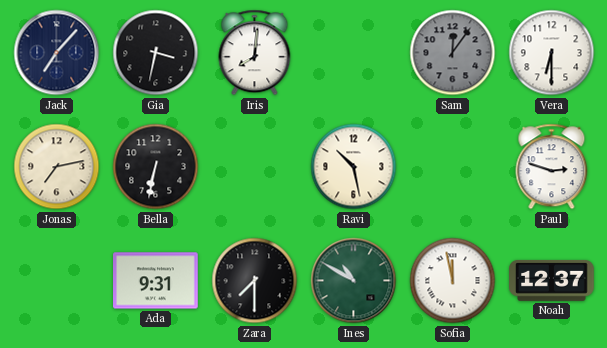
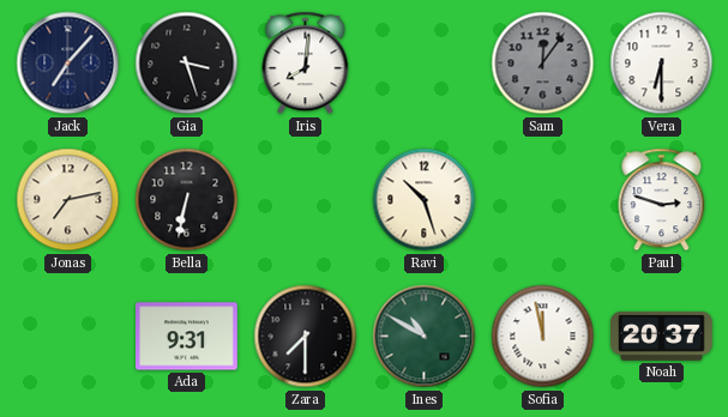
Gia: 3:32 -> 3:27
Ravi: 10:28 -> 10:27
Noah: 12:37 -> 20:37
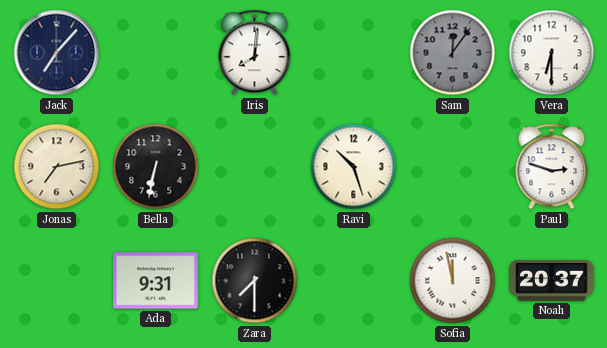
Gia: 3:27 -> none
Ines: 10:50 -> none
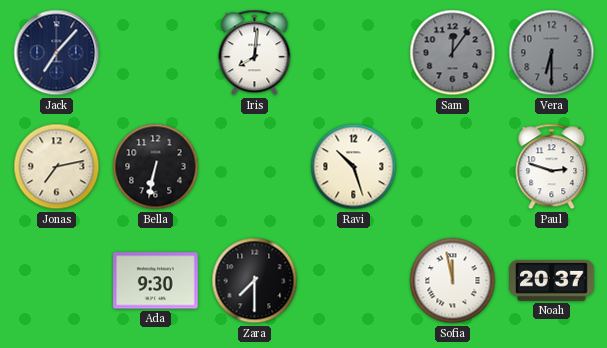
Vera dial: white -> grey
Ada: 9:31 -> 9:30
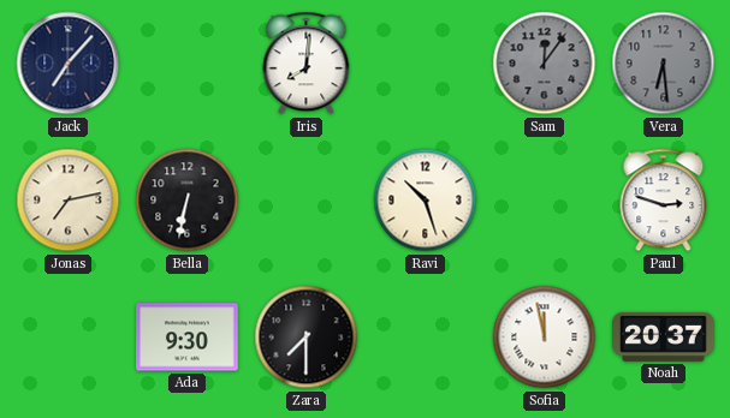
Vera: 6:30 -> 6:29
